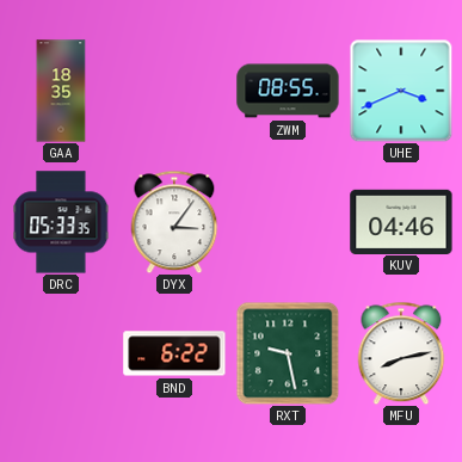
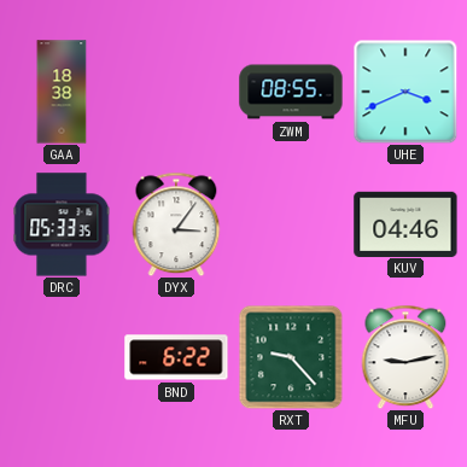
GAA: 18:35 -> 18:38
RXT: 9:28 -> 9:23
MFU: 8:13 -> 9:13
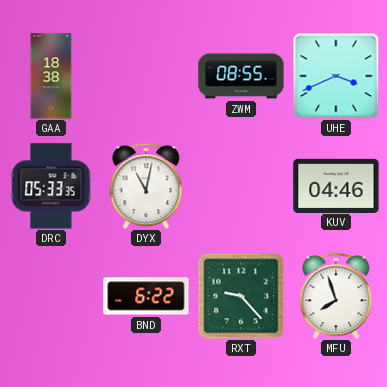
DYX: 3:06 -> 11:02
MFU: 9:13 -> 7:57
